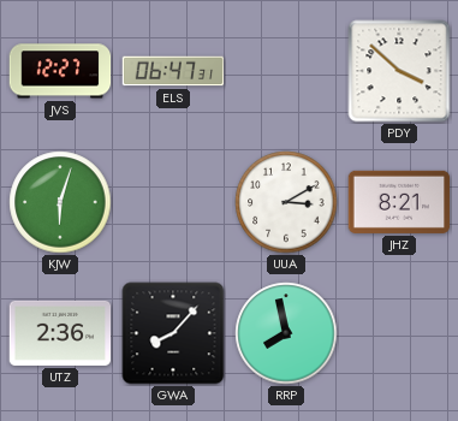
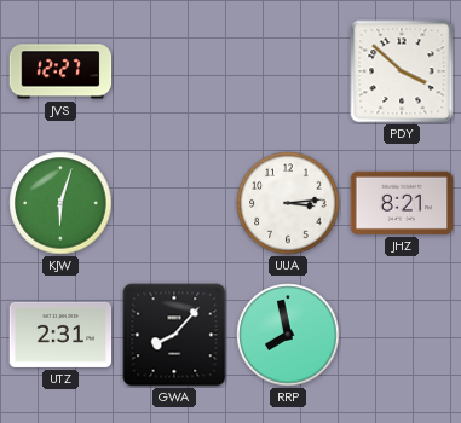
ELS: 06:47 -> none
UUA: 3:10 -> 3:14
UTZ: 2:36 -> 2:31
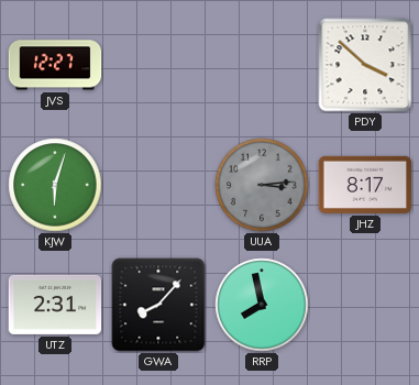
UUA dial: white -> grey
JHZ: 8:21 -> 8:17
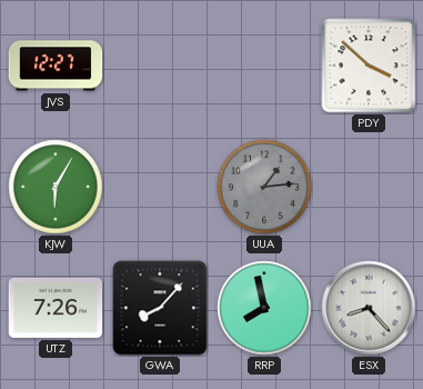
KJW: 6:03 -> 6:05
UUA: 3:14 -> 1:14
JHZ: 8:17 -> none
UTZ: 2:31 -> 7:26
ESX: none -> 8:23
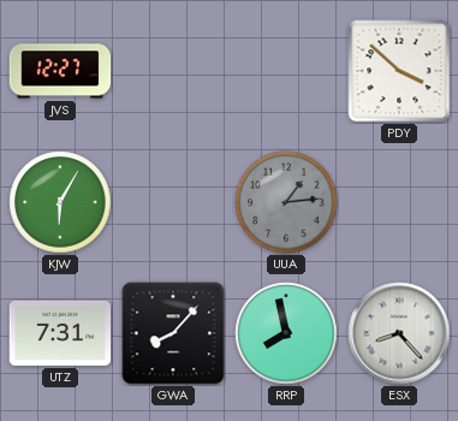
UTZ: 7:26 -> 7:31
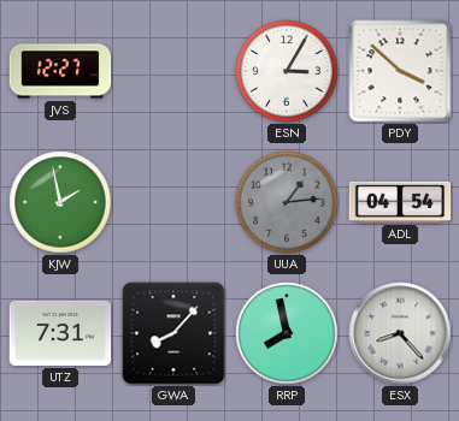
ESN: none -> 3:05
KJW: 6:05 -> 1:58
ADL: none -> 04:54
